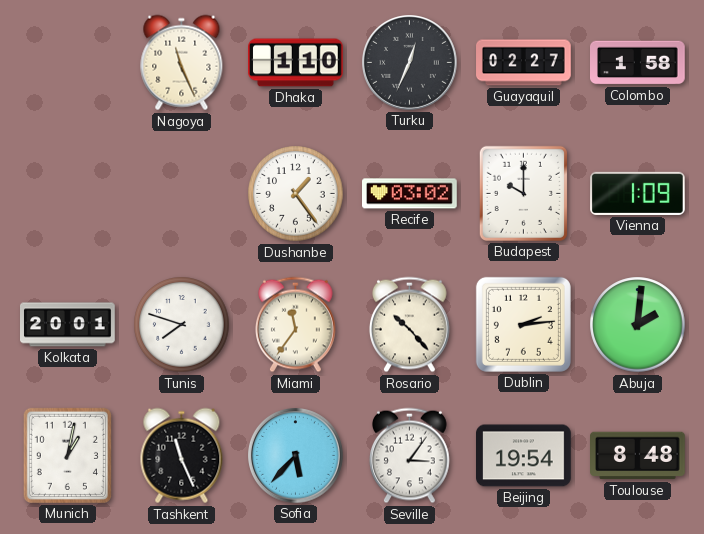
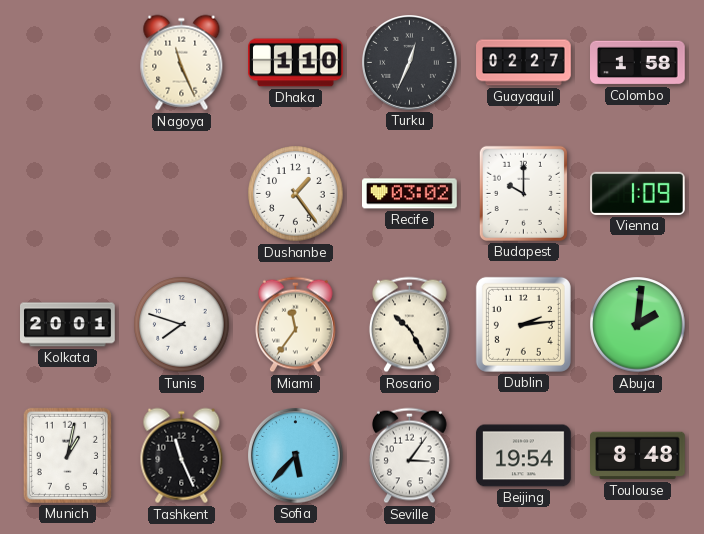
Rosario: 10:23 -> 10:25
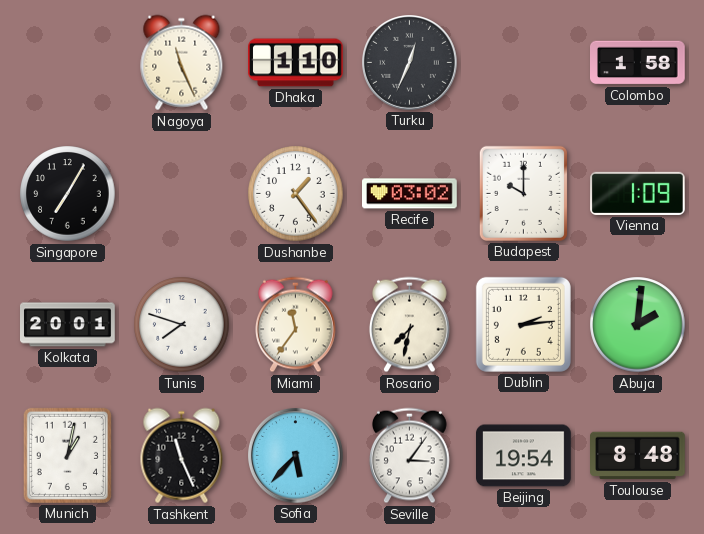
Guayaquil: 02:27 -> none
Singapore: none -> 7:05
Rosario: 10:25 -> 7:32
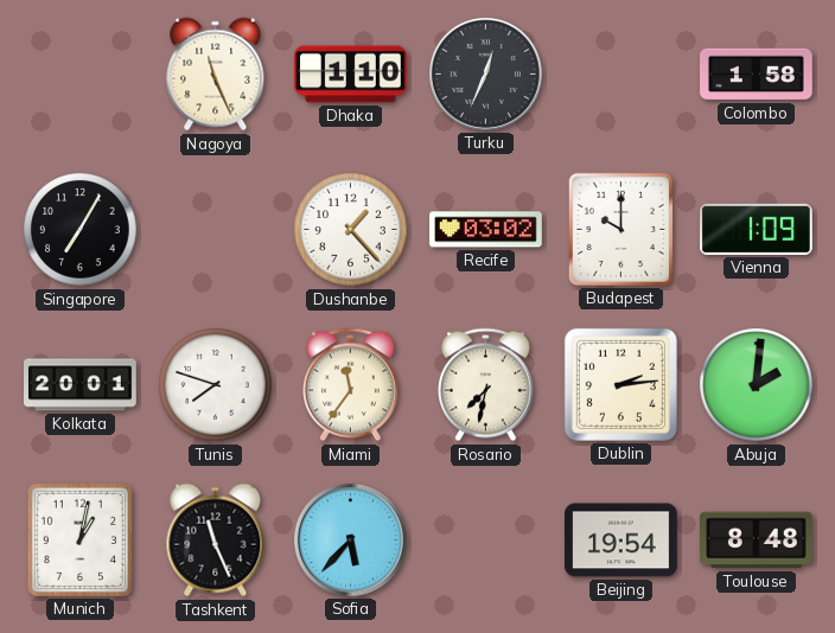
Dushanbe: 1:24 -> 1:23
Seville: 3:06 -> none
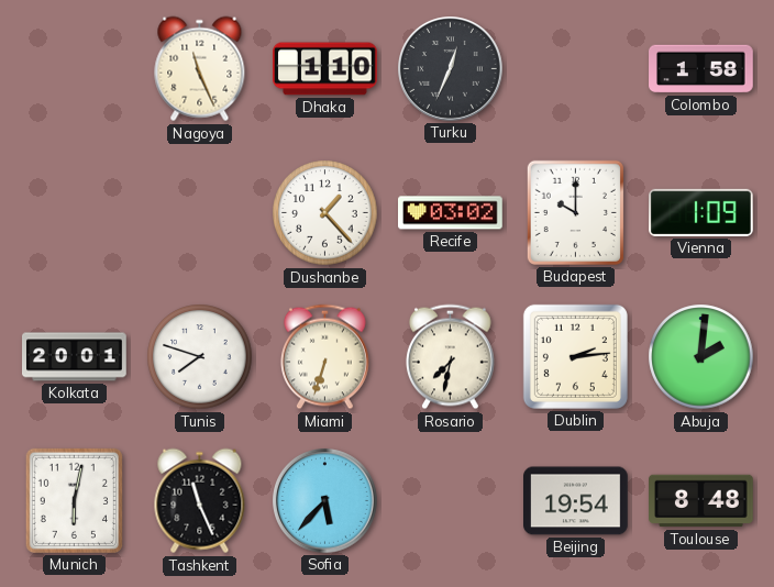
Singapore: 7:05 -> none
Miami: 11:36 -> 6:33
Munich: 1:02 -> 6:02
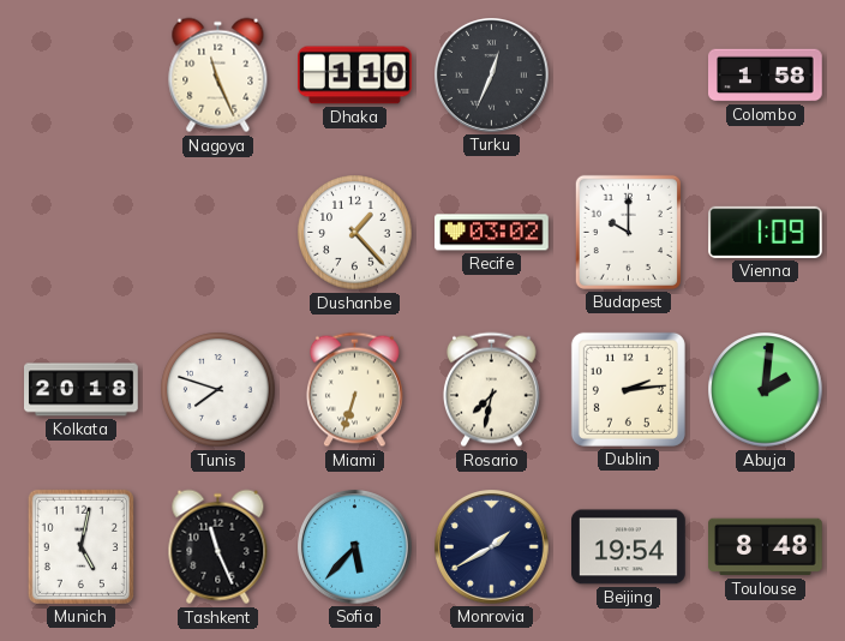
Kolkata: 20:01 -> 20:18
Munich: 6:02 -> 5:02
Monrovia: none -> 1:40
